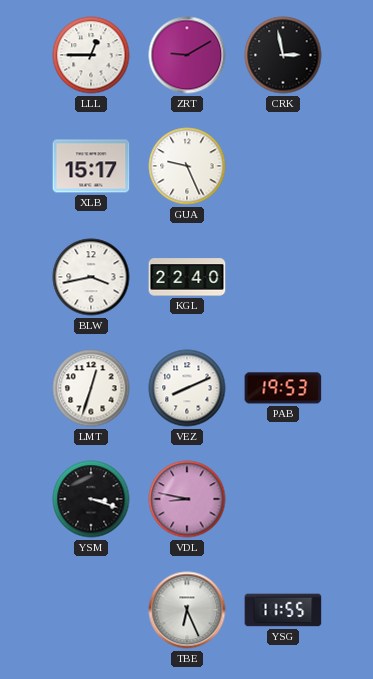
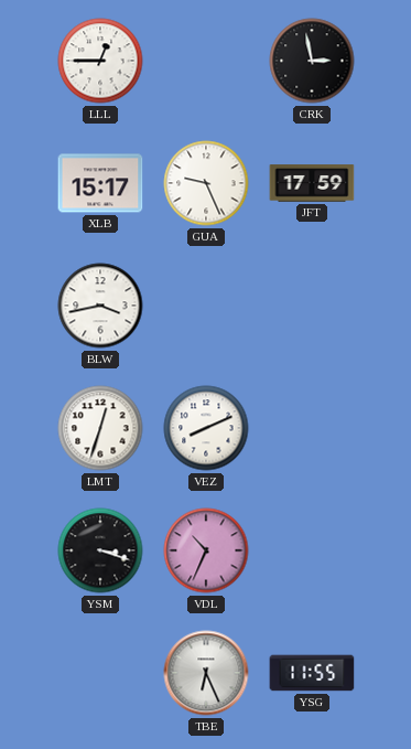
ZRT: 9:10 -> none
JFT: none -> 17:59
KGL: 22:40 -> none
PAB: 19:53 -> none
VDL: 8:47 -> 10:34
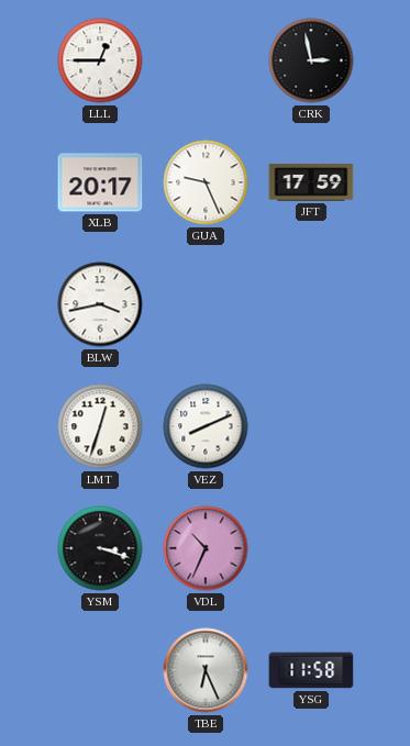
XLB: 15:17 -> 20:17
YSG: 11:55 -> 11:58
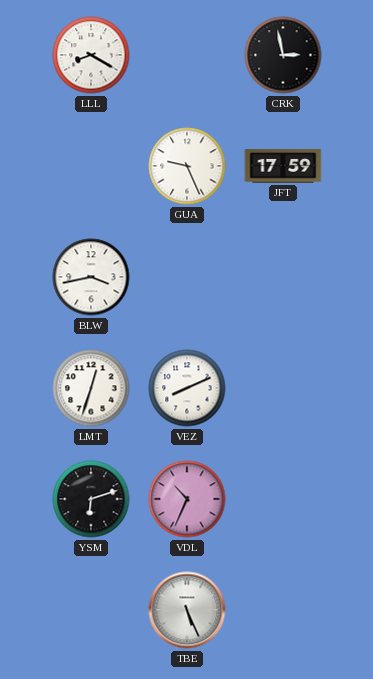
LLL: 12:45 -> 8:20
XLB: 20:17 -> none
YSM: 3:18 -> 6:12
TBE: 6:26 -> 5:26
YSG: 11:58 -> none
